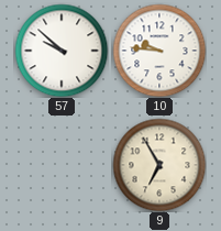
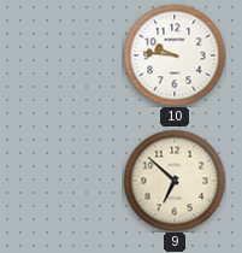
57: 9:52 -> none
9: 6:55 -> 6:52
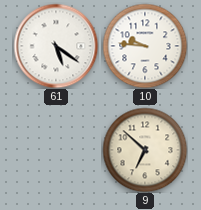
61: none -> 5:21
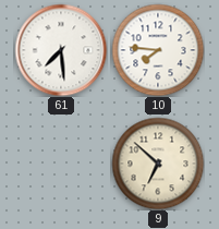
61: 5:21 -> 7:29
10: 9:46 -> 7:46
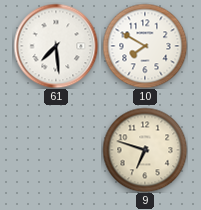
10: 7:46 -> 7:50
9: 6:52 -> 6:48
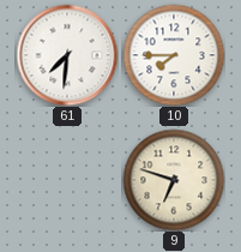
61: 7:29 -> 7:31
10: 7:50 -> 7:45
